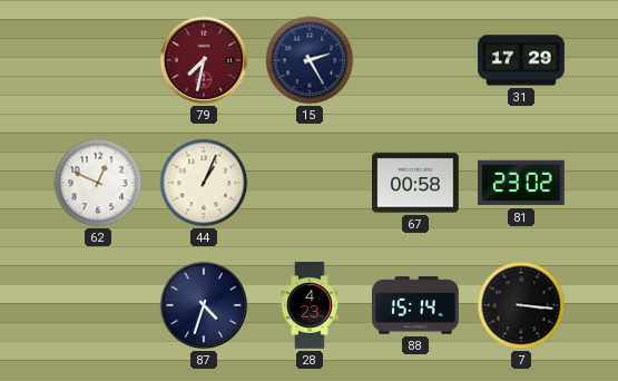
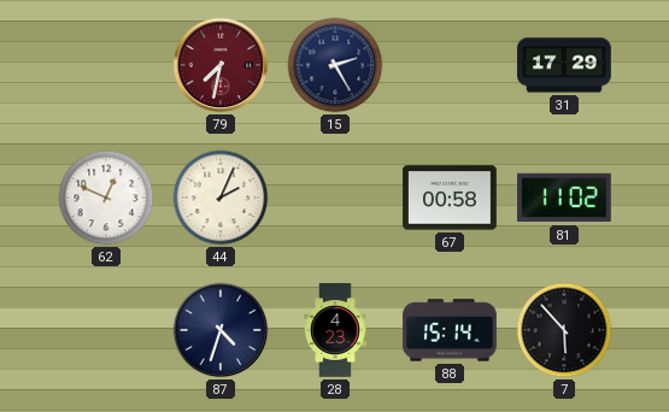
44: 1:04 -> 2:04
81: 23:02 -> 11:02
7: 3:16 -> 5:53
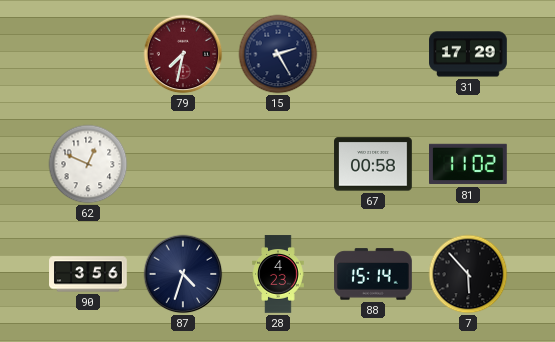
44: 2:04 -> none
90: none -> 3:56
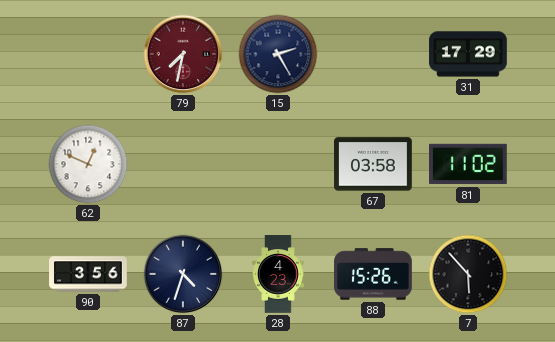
67: 00:58 -> 03:58
88: 15:14 -> 15:26
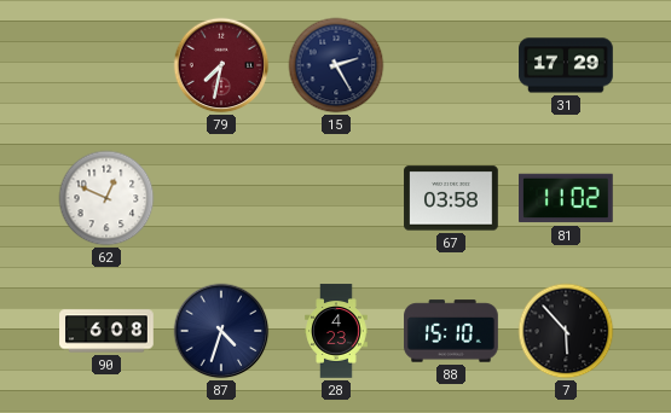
90: 3:56 -> 6:08
88: 15:26 -> 15:10
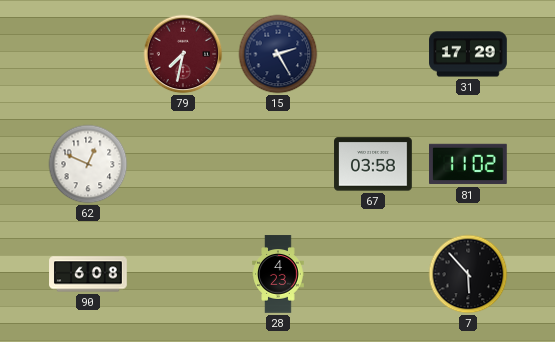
87: 4:33 -> none
88: 15:10 -> none
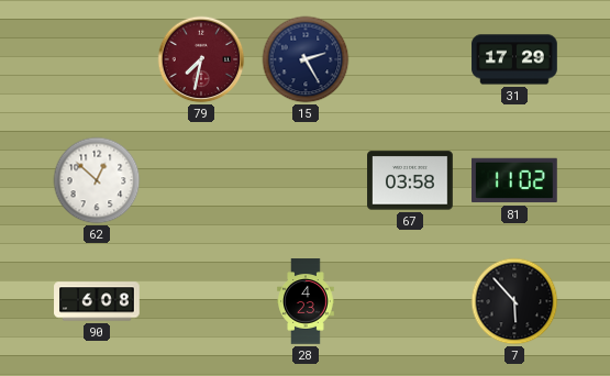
62: 12:49 -> 12:52
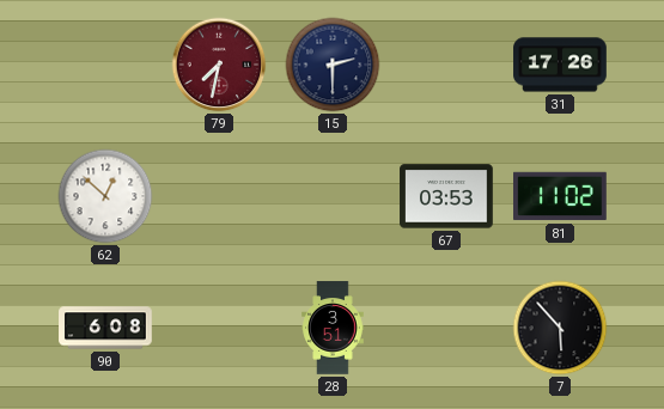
15: 2:25 -> 2:30
31: 17:29 -> 17:26
67: 03:58 -> 03:53
28: 4:23 -> 3:51
